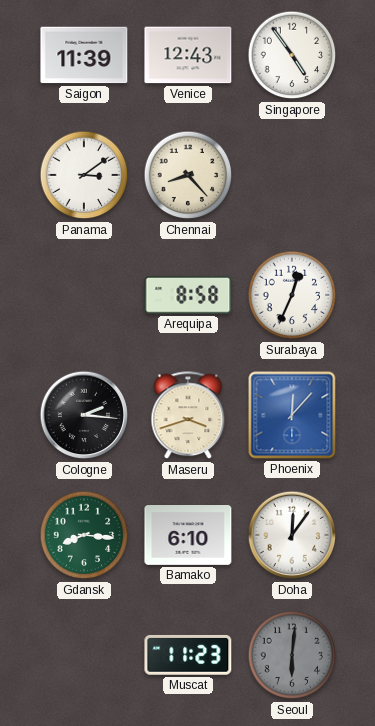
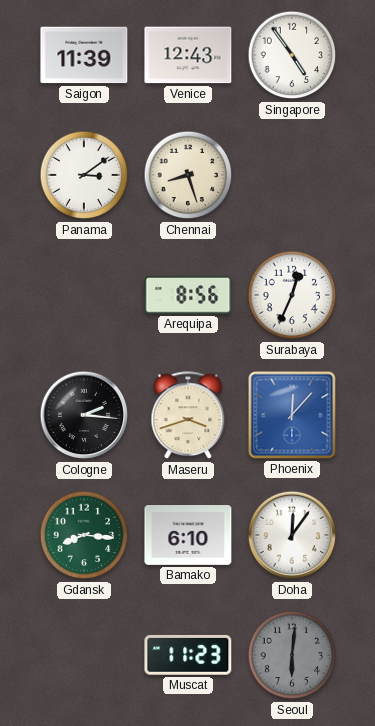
Chennai: 8:23 -> 8:27
Arequipa: 8:58 -> 8:56
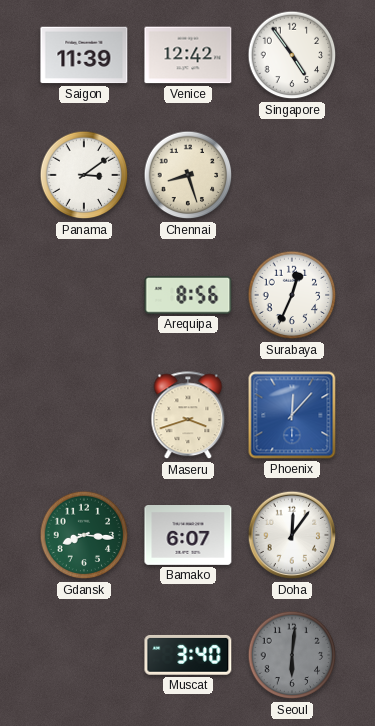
Venice: 12:43 -> 12:42
Cologne: 2:16 -> none
Bamako: 6:10 -> 6:07
Muscat: 11:23 -> 3:40
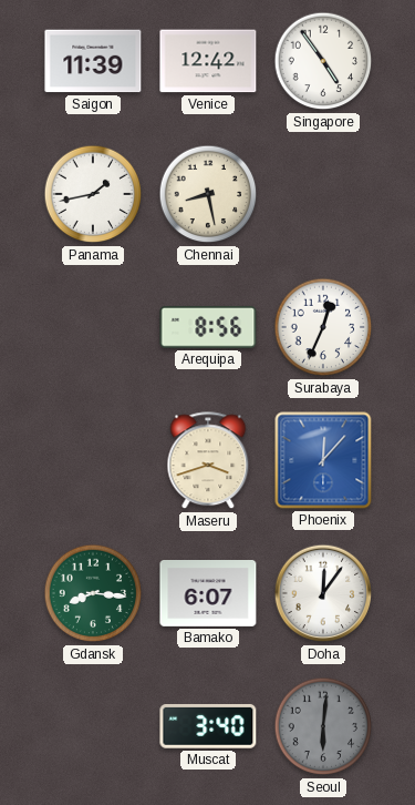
Panama: 3:09 -> 1:43
Chennai: 8:27 -> 8:28
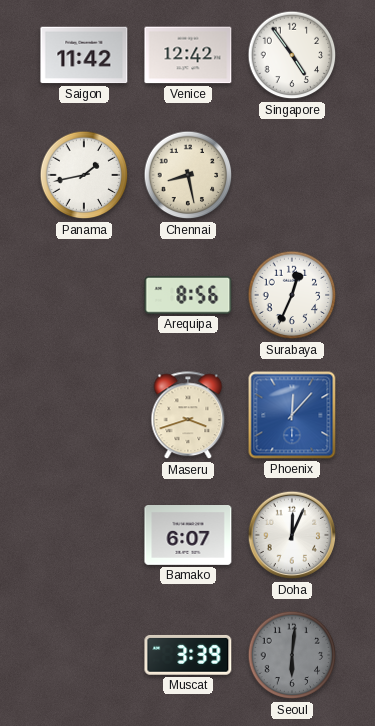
Saigon: 11:39 -> 11:42
Gdansk: 8:16 -> none
Doha: 12:06 -> 12:04
Muscat: 3:40 -> 3:39
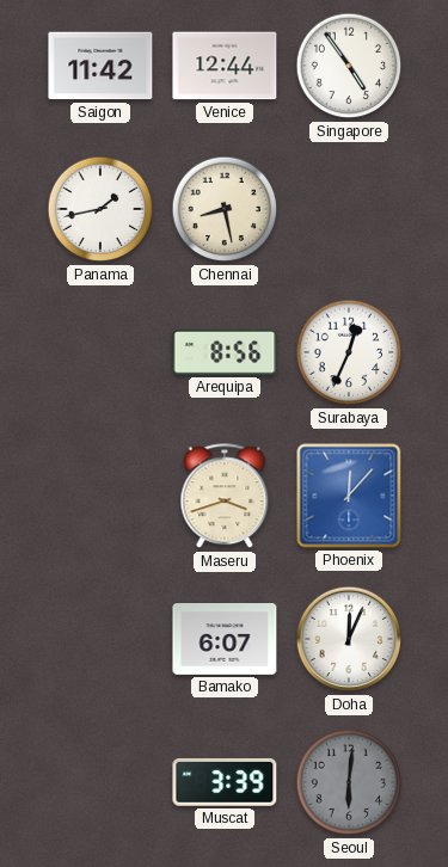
Venice: 12:42 -> 12:44
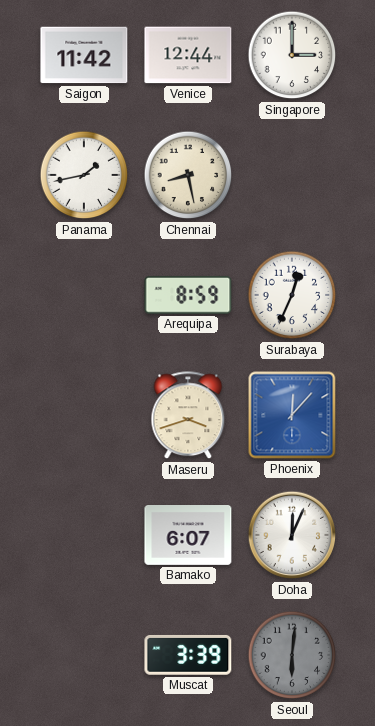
Singapore: 4:54 -> 3:00
Arequipa: 8:56 -> 8:59
